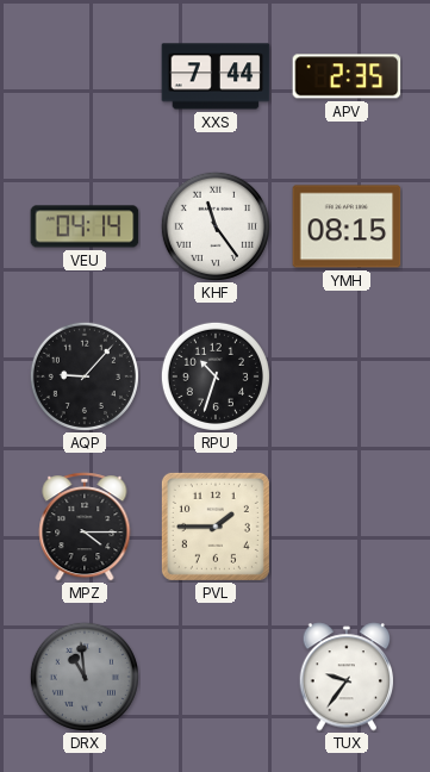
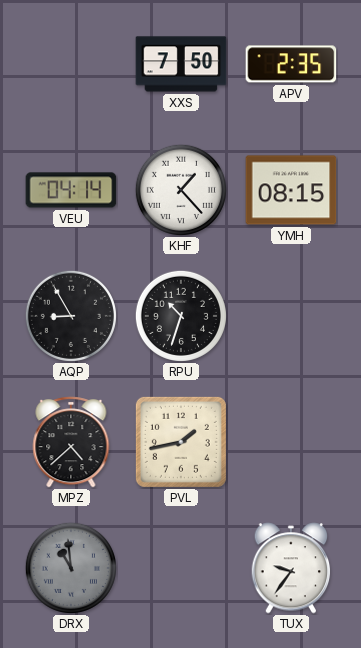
XXS: 7:44 -> 7:50
KHF: 11:24 -> 1:23
AQP: 9:07 -> 8:55
MPZ: 4:15 -> 4:38
PVL: 1:45 -> 1:43
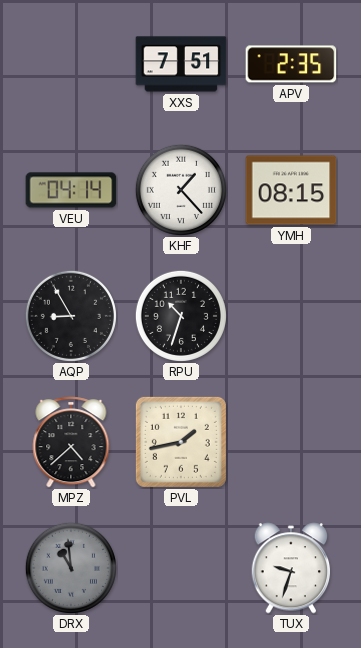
XXS: 7:50 -> 7:51
TUX: 9:36 -> 9:33
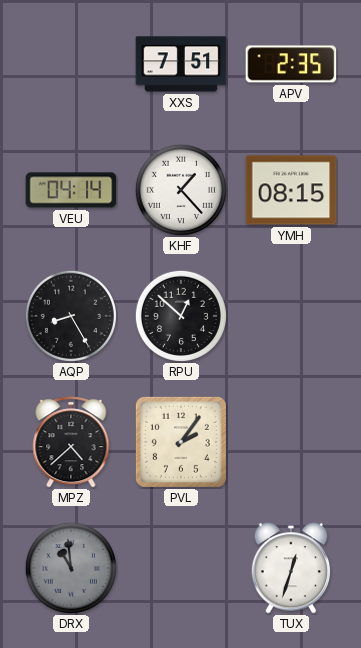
AQP: 8:55 -> 8:25
RPU: 10:33 -> 12:52
PVL: 1:43 -> 2:06
TUX: 9:33 -> 12:33
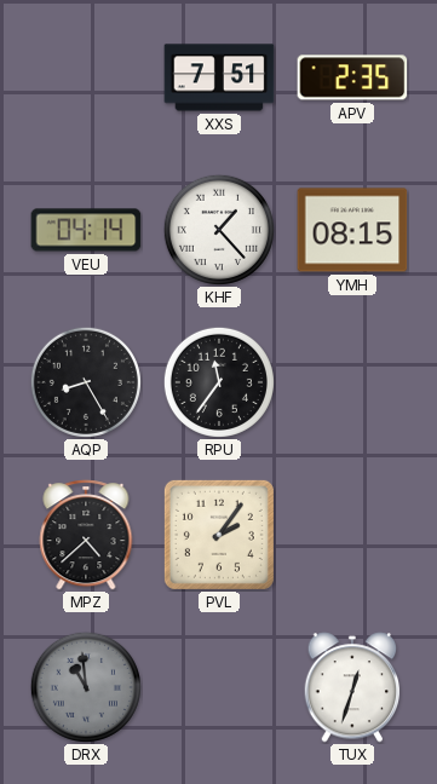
RPU: 12:52 -> 11:36
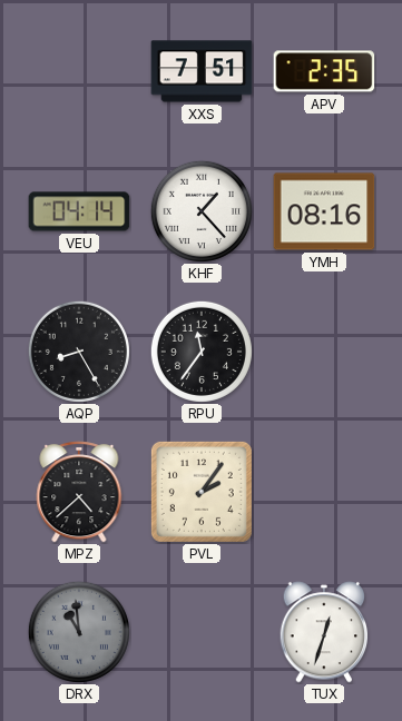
YMH: 08:15 -> 08:16
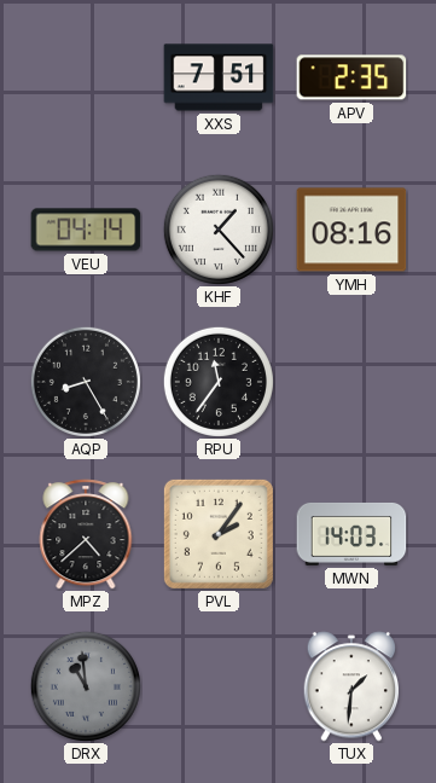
MWN: none -> 14:03
TUX: 12:33 -> 1:31
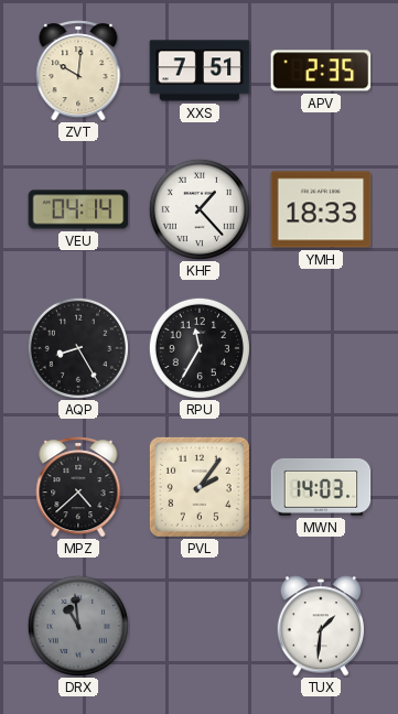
ZVT: none -> 10:01
YMH: 08:16 -> 18:33
RPU: 11:36 -> 11:35
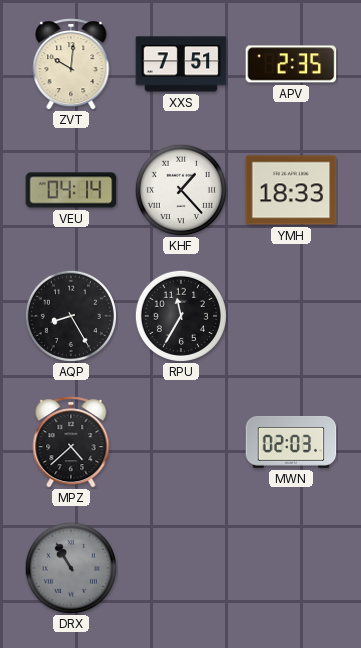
PVL: 2:06 -> none
MWN: 14:03 -> 02:03
DRX: 10:59 -> 10:55
TUX: 1:31 -> none
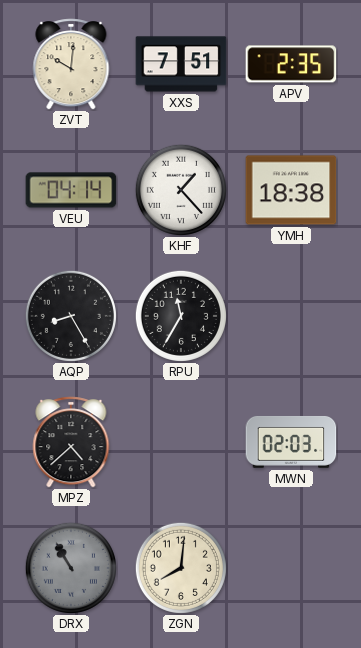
YMH: 18:33 -> 18:38
ZGN: none -> 8:01
